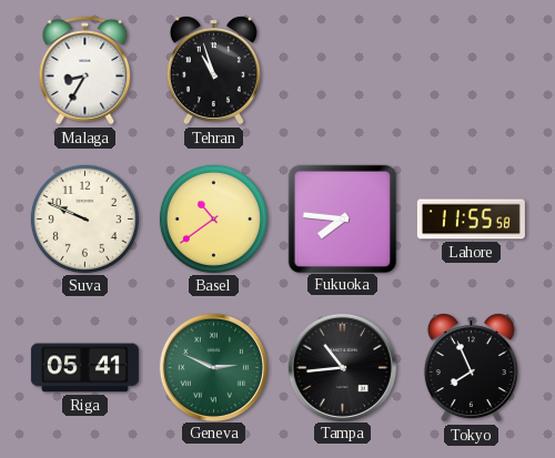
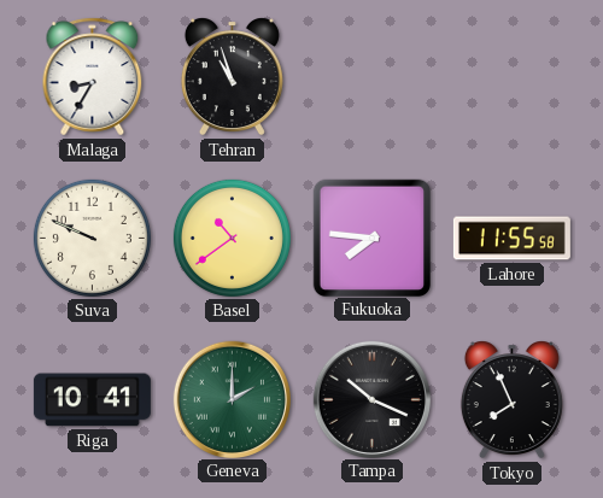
Riga: 05:41 -> 10:41
Geneva: 2:49 -> 2:00
Tampa: 10:44 -> 10:19
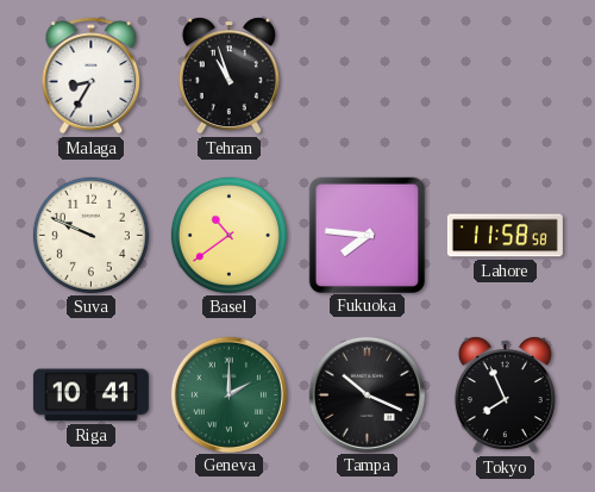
Lahore: 11:55 -> 11:58
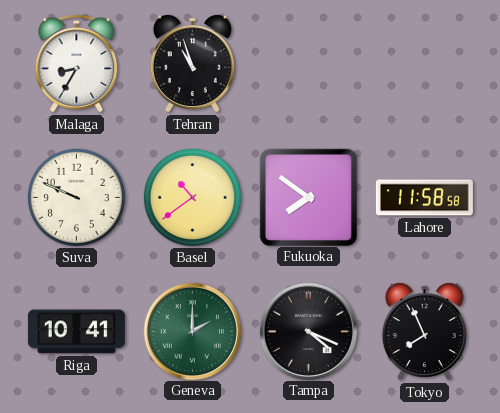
Fukuoka: 7:46 -> 7:51
Tampa: 10:19 -> 4:19
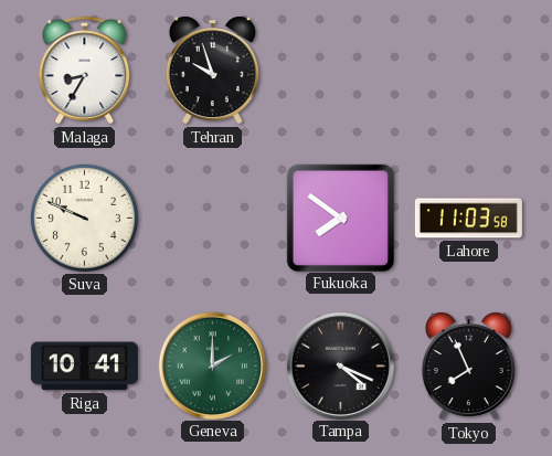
Tehran: 10:57 -> 9:57
Basel: 10:39 -> none
Lahore: 11:58 -> 11:03
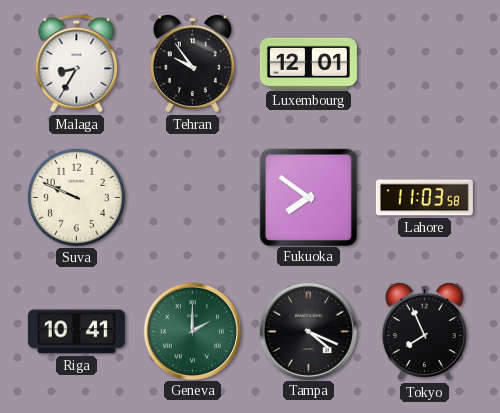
Tehran: 9:57 -> 9:54
Luxembourg: none -> 12:01
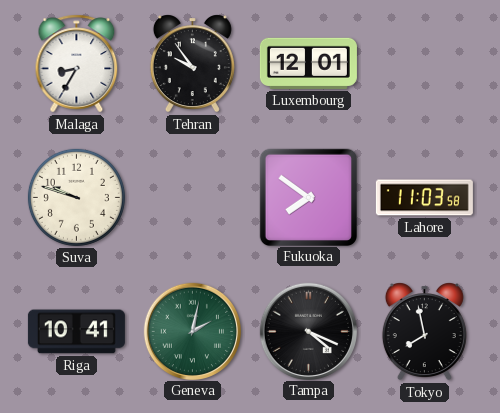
Suva: 9:49 -> 9:48
Geneva: 2:00 -> 2:02
Tokyo: 7:56 -> 7:58
